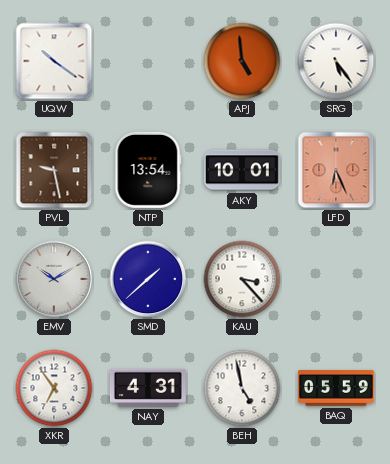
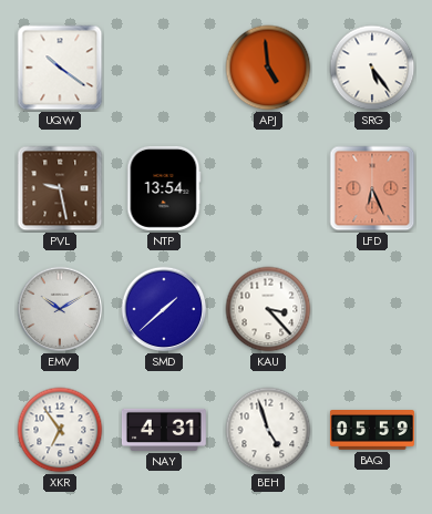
AKY: 10:01 -> none
BEH: 4:58 -> 4:57
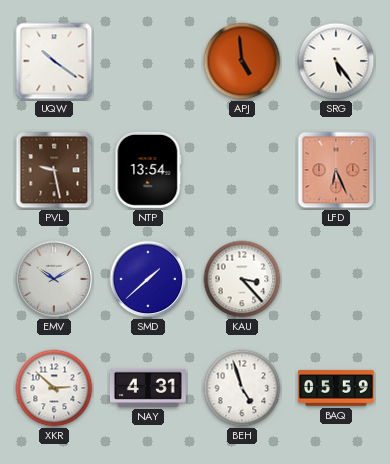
XKR: 6:54 -> 2:52
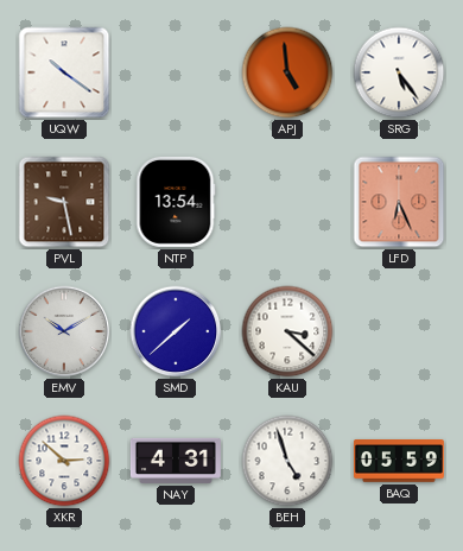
KAU: 3:23 -> 3:22
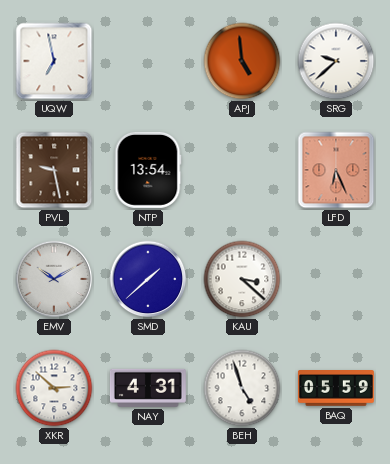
UQW: 10:21 -> 6:58
SRG: 5:24 -> 9:38
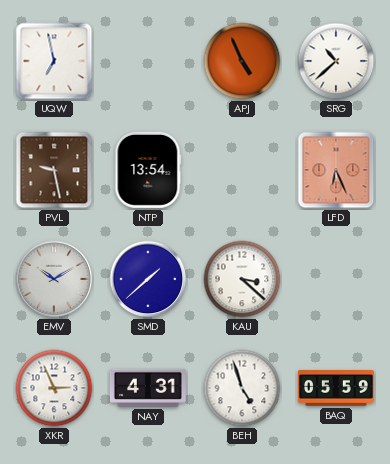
APJ: 4:59 -> 4:56
SRG: 9:38 -> 10:38
XKR: 2:52 -> 2:56
